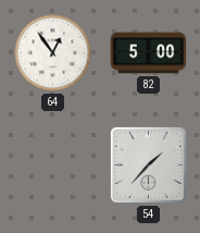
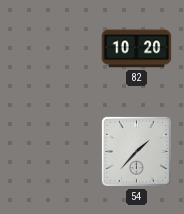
64: 12:54 -> none
82: 5:00 -> 10:20
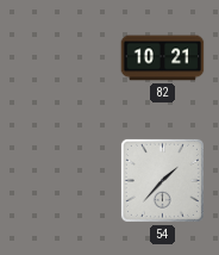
82: 10:20 -> 10:21
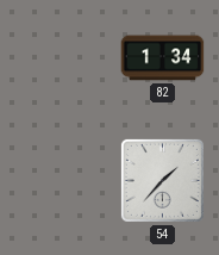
82: 10:21 -> 1:34
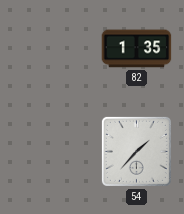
82: 1:34 -> 1:35
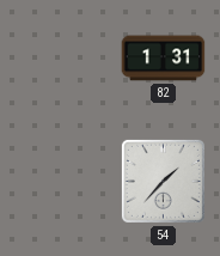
82: 1:35 -> 1:31
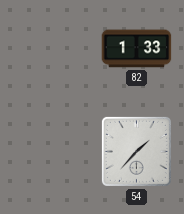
82: 1:31 -> 1:33
